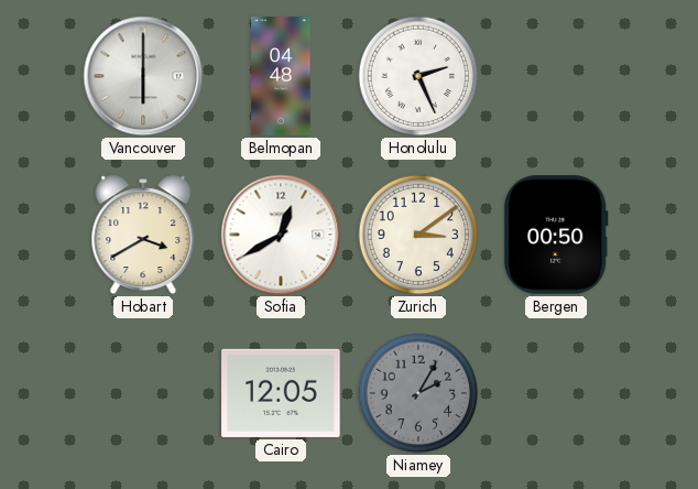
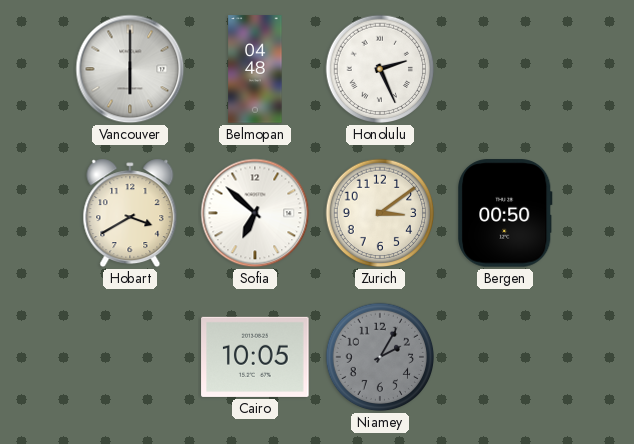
Sofia: 12:40 -> 6:52
Cairo: 12:05 -> 10:05
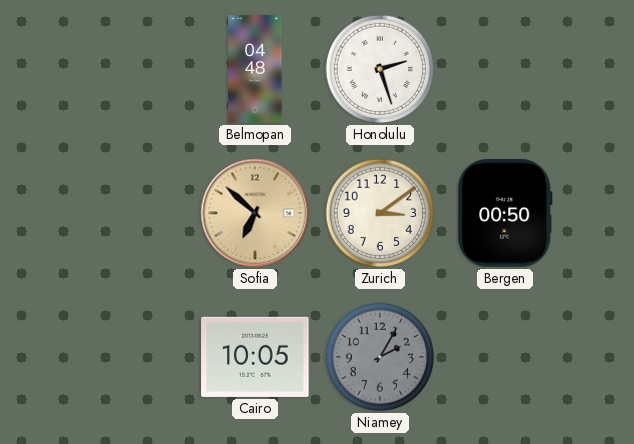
Vancouver: 6:00 -> none
Honolulu: 2:26 -> 2:27
Hobart: 3:40 -> none
Sofia dial: white -> champagne
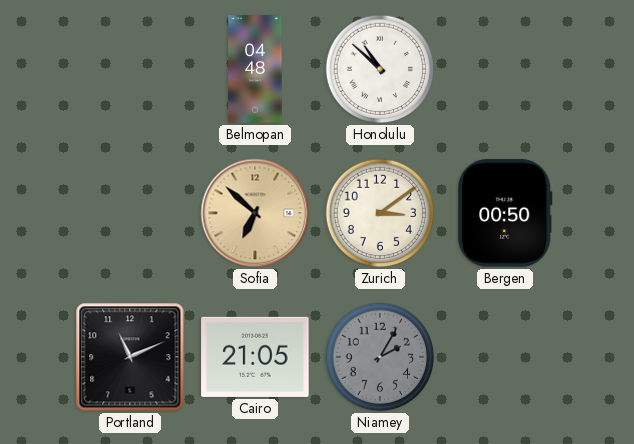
Honolulu: 2:27 -> 10:52
Portland: none -> 11:11
Cairo: 10:05 -> 21:05
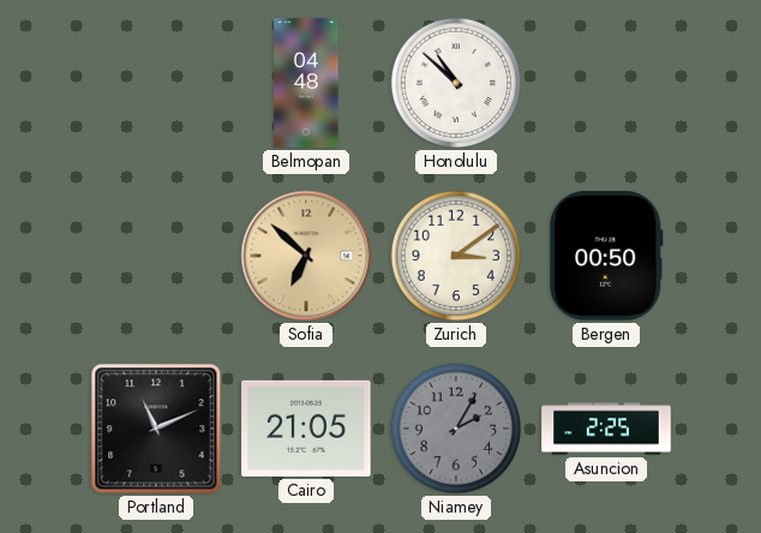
Asuncion: none -> 2:25
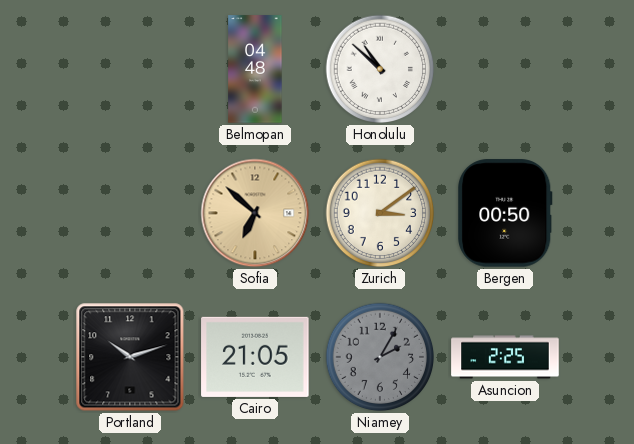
Portland: 11:11 -> 10:12
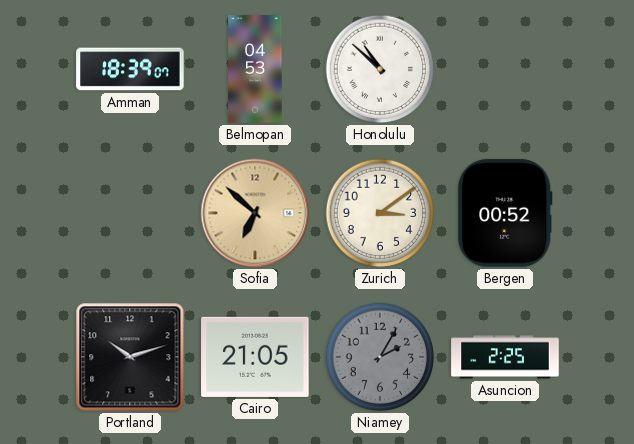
Amman: none -> 18:39
Belmopan: 04:48 -> 04:53
Bergen: 00:50 -> 00:52
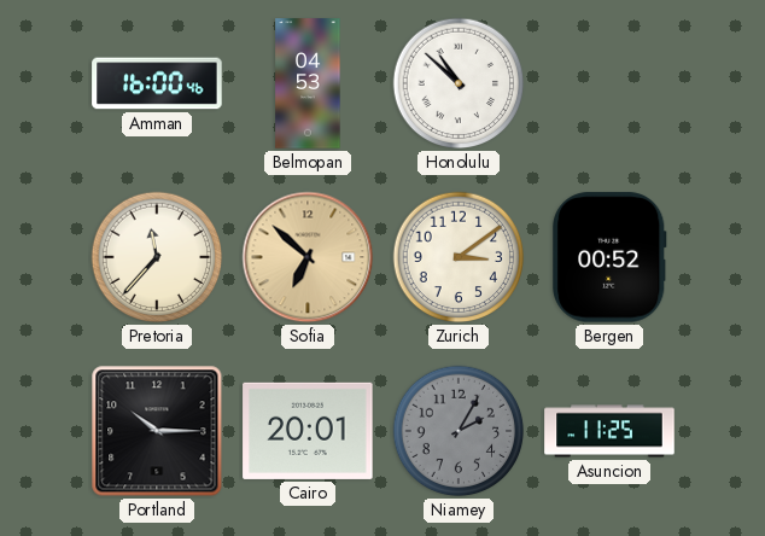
Amman: 18:39 -> 16:00
Pretoria: none -> 11:37
Portland: 10:12 -> 10:15
Cairo: 21:05 -> 20:01
Asuncion: 2:25 -> 11:25
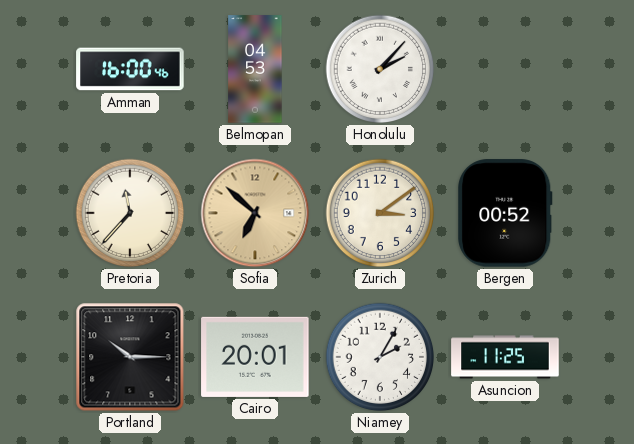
Honolulu: 10:52 -> 2:07
Niamey dial: grey -> white
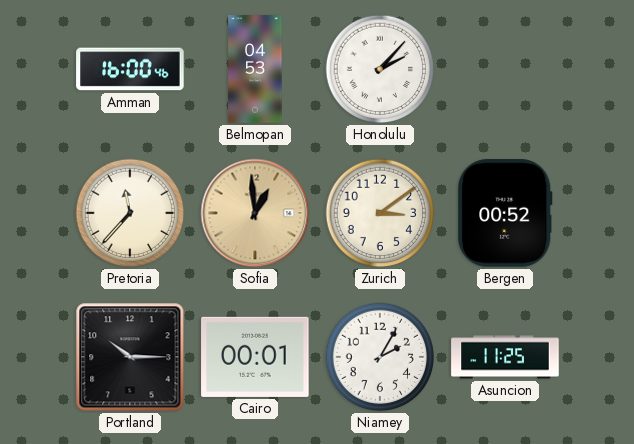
Sofia: 6:52 -> 12:59
Cairo: 20:01 -> 00:01
